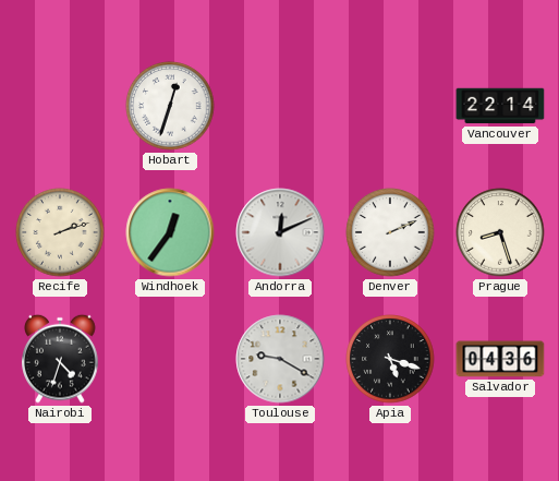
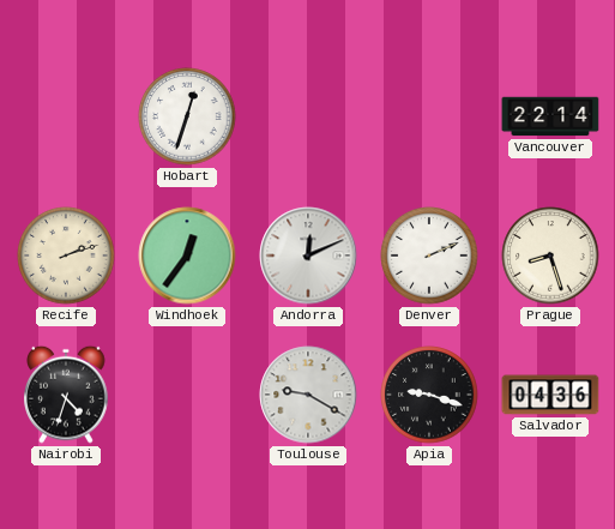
Apia: 5:18 -> 9:18
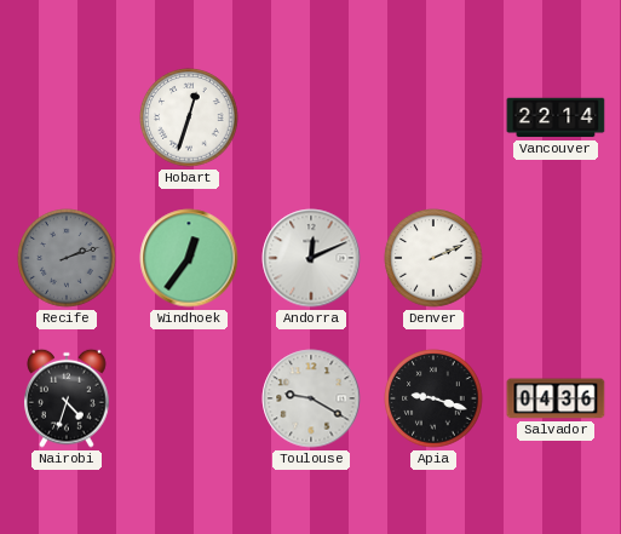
Recife dial: cream -> grey
Prague: 8:27 -> none
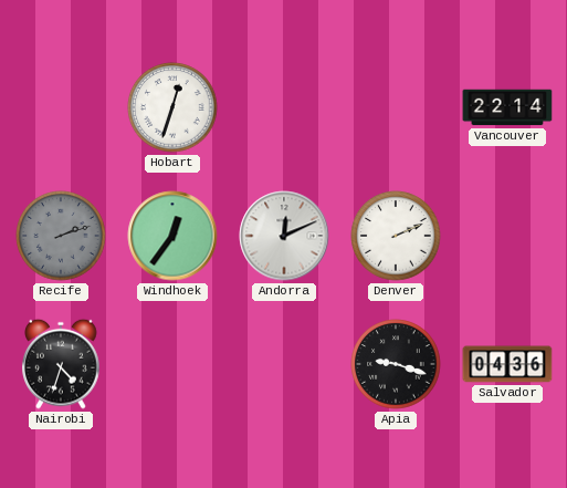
Toulouse: 9:20 -> none
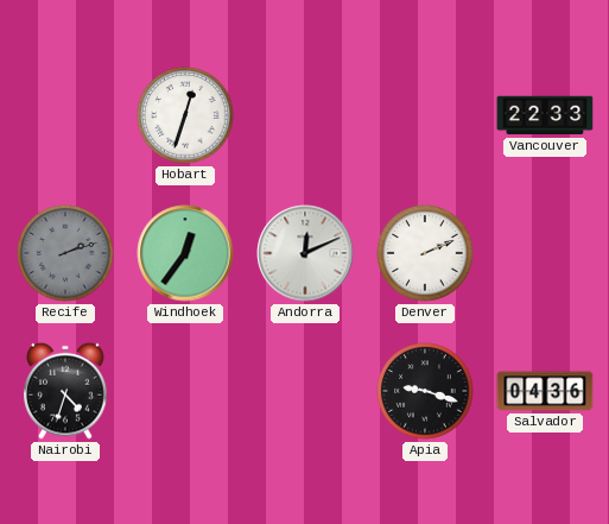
Vancouver: 22:14 -> 22:33
